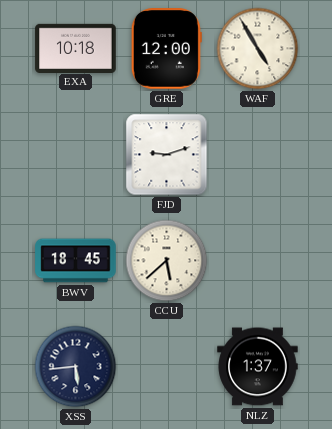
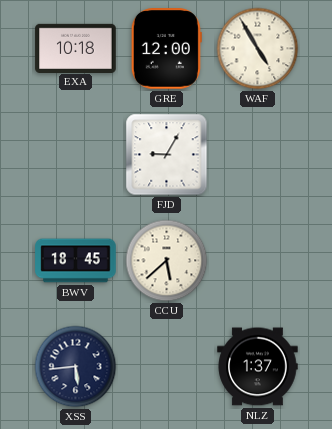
FJD: 9:12 -> 9:05
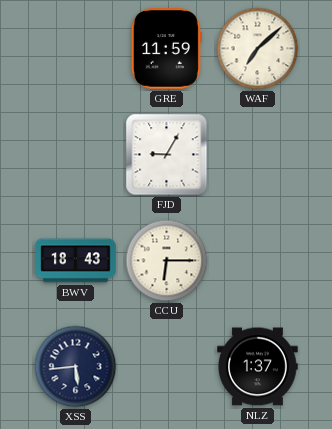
EXA: 10:18 -> none
GRE: 12:00 -> 11:59
WAF: 4:55 -> 7:08
BWV: 18:45 -> 18:43
CCU: 5:38 -> 6:15
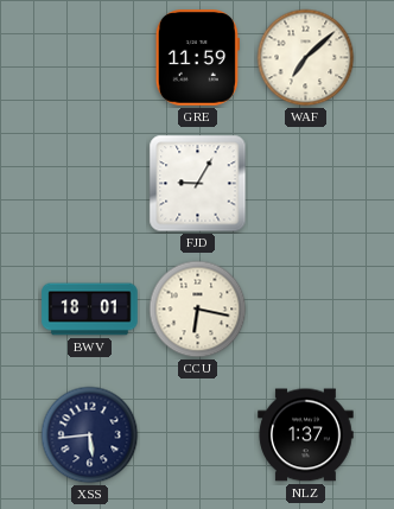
BWV: 18:43 -> 18:01
CCU: 6:15 -> 6:17
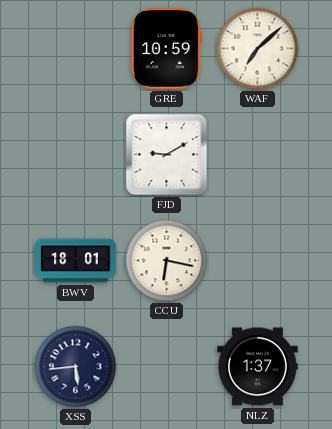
GRE: 11:59 -> 10:59
FJD: 9:05 -> 9:10
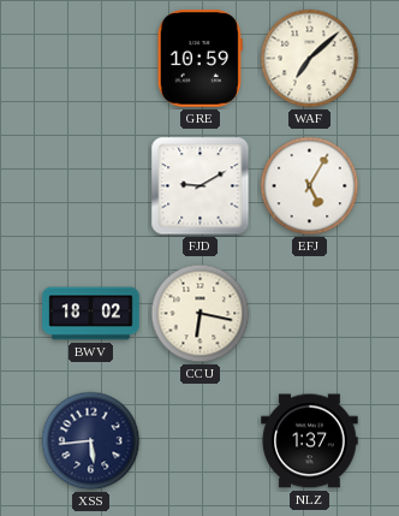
EFJ: none -> 5:05
BWV: 18:01 -> 18:02
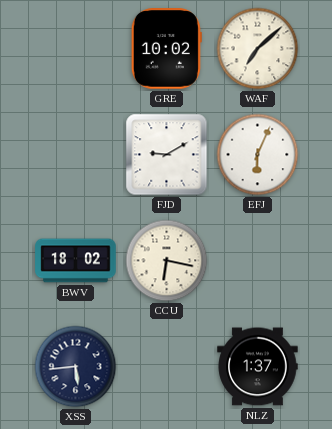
GRE: 10:59 -> 10:02
EFJ: 5:05 -> 6:04
